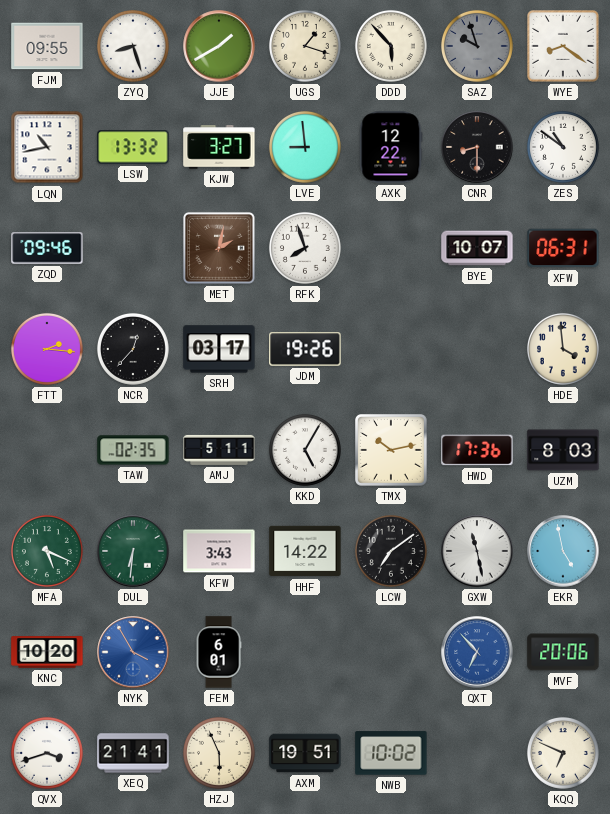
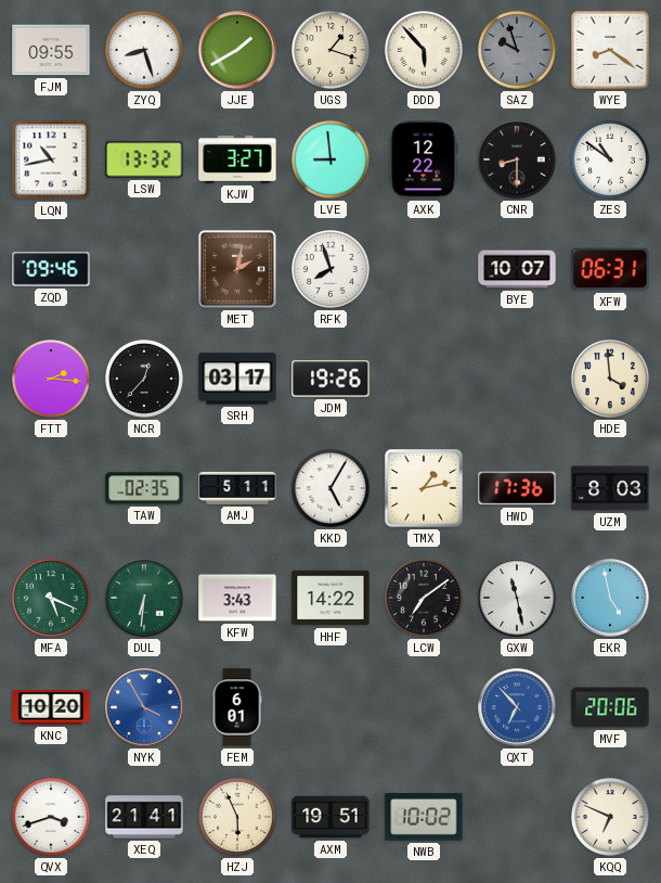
TMX: 10:13 -> 1:13
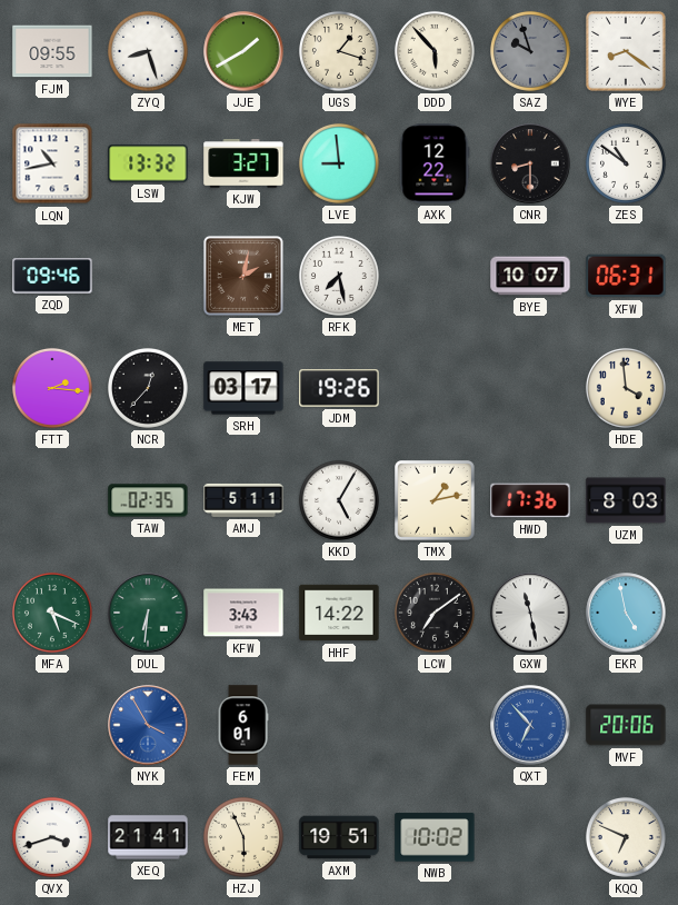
RFK: 7:57 -> 7:28
KNC: 10:20 -> none
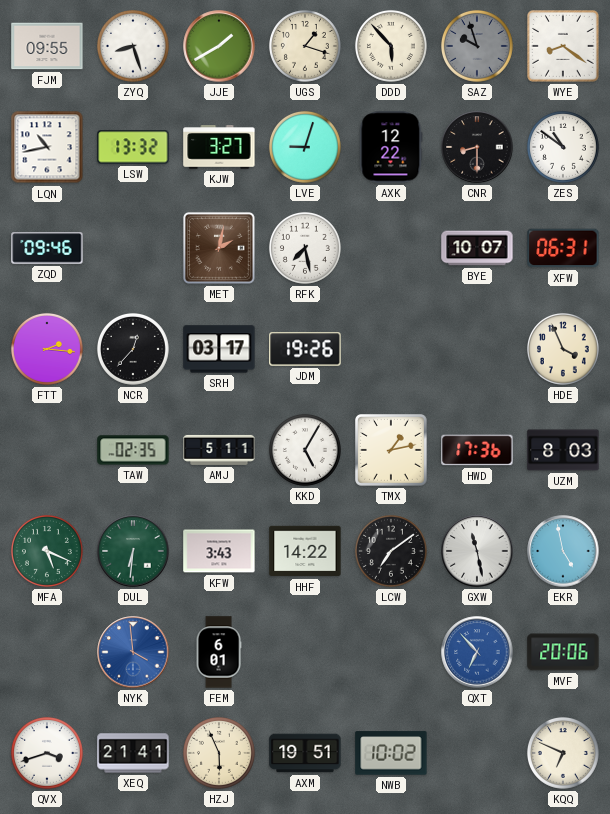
LVE: 8:59 -> 9:03
HDE: 3:59 -> 3:56
NYK: 3:55 -> 3:59
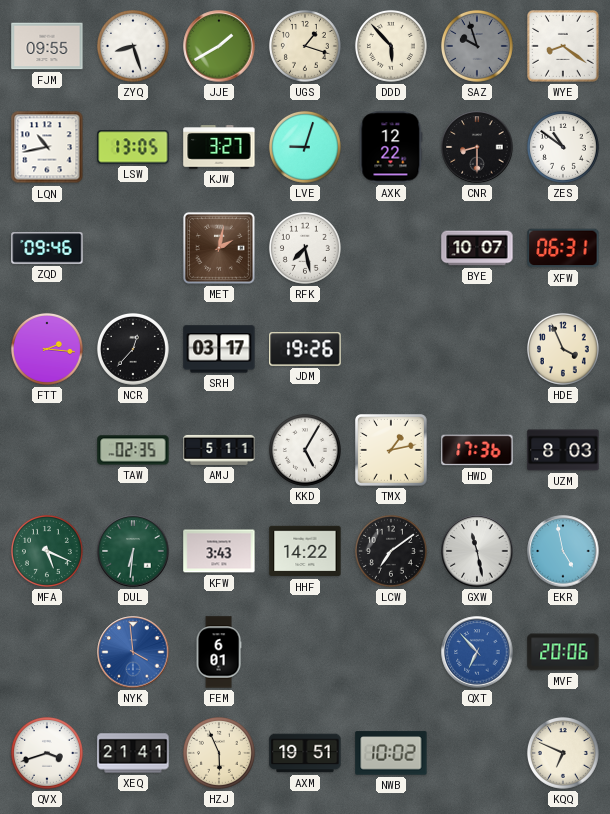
LSW: 13:32 -> 13:05
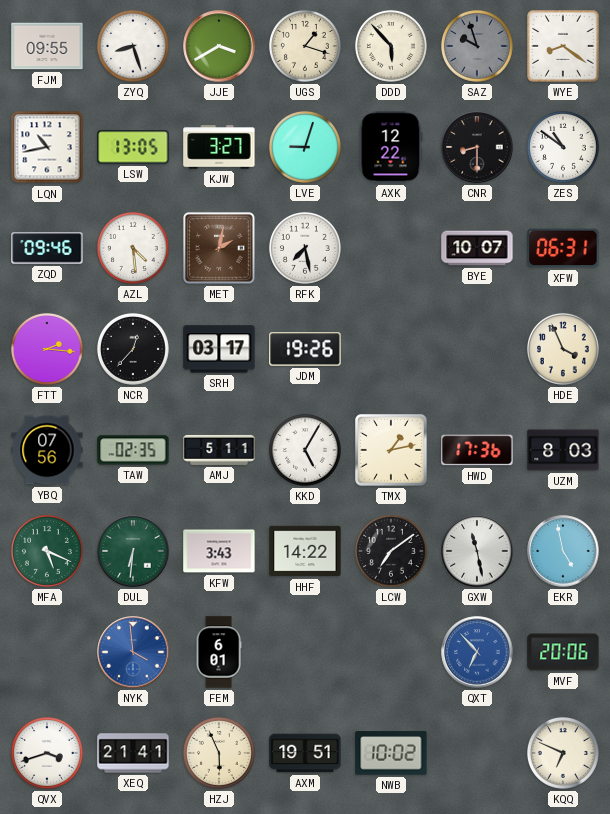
JJE: 1:40 -> 3:40
AZL: none -> 4:29
YBQ: none -> 07:56
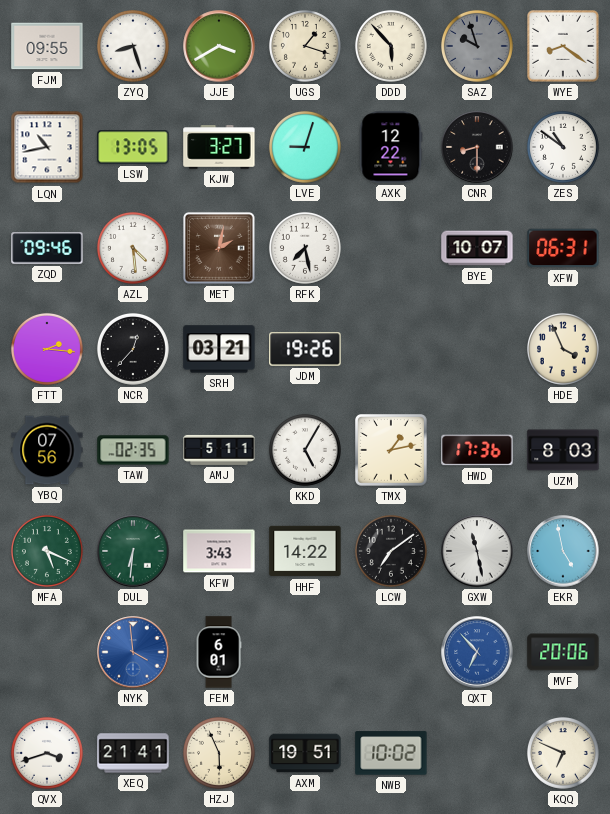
SRH: 03:17 -> 03:21
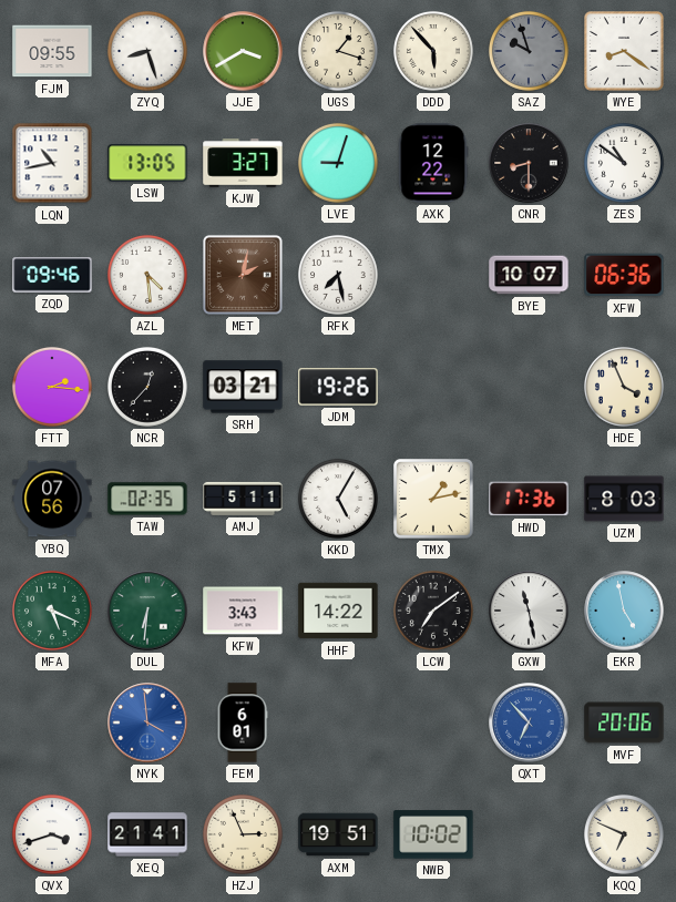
XFW: 06:31 -> 06:36
HZJ: 5:56 -> 2:56
